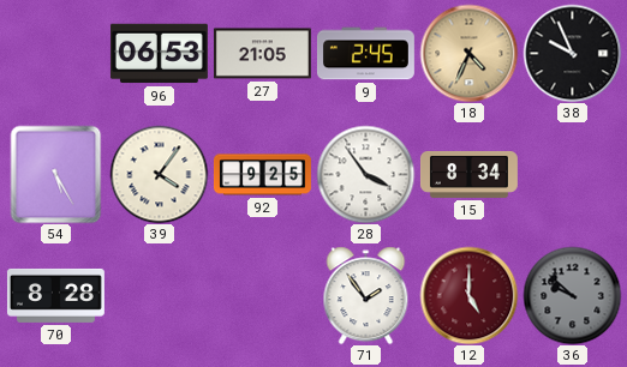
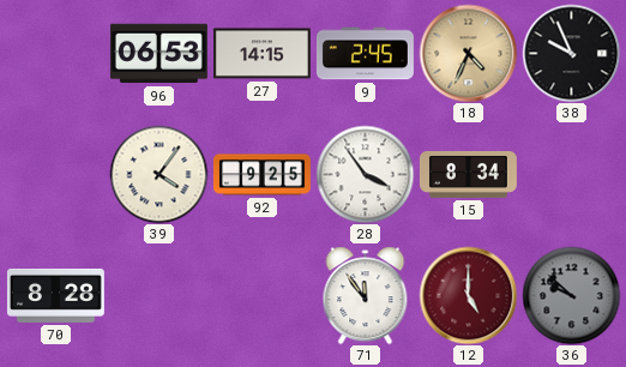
27: 21:05 -> 14:15
54: 5:25 -> none
71: 1:54 -> 11:54
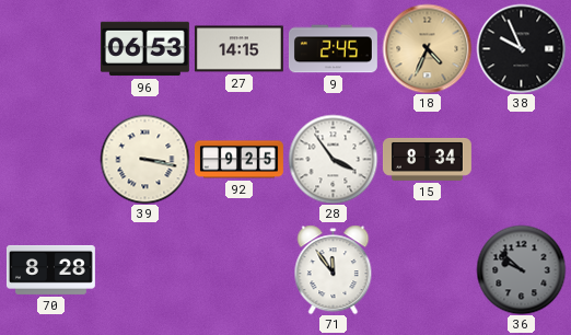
39: 4:06 -> 3:17
12: 5:00 -> none
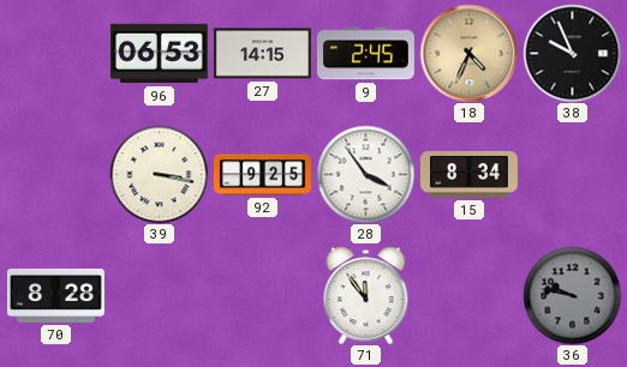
36: 9:52 -> 9:47
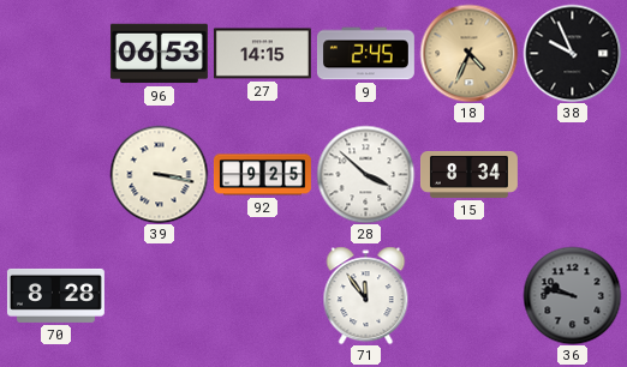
28: 3:54 -> 3:52
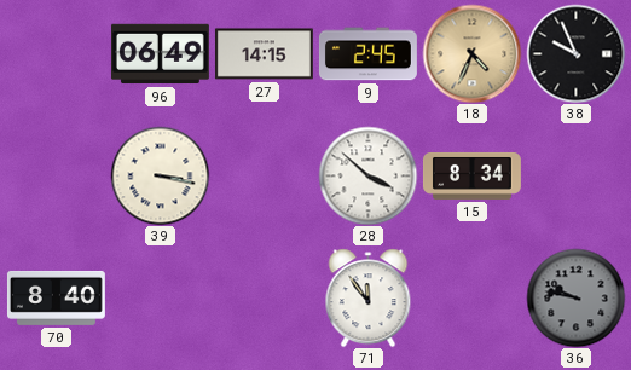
96: 06:53 -> 06:49
92: 9:25 -> none
70: 8:28 -> 8:40
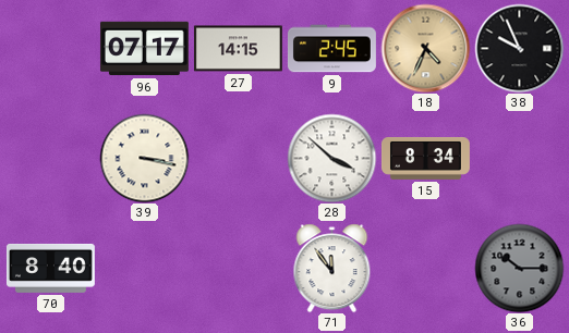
96: 06:49 -> 07:17
36: 9:47 -> 10:15
